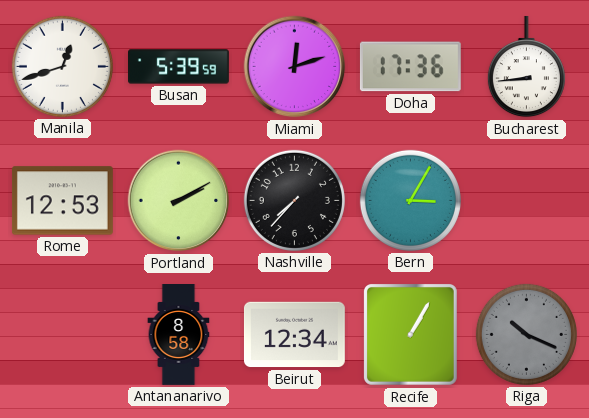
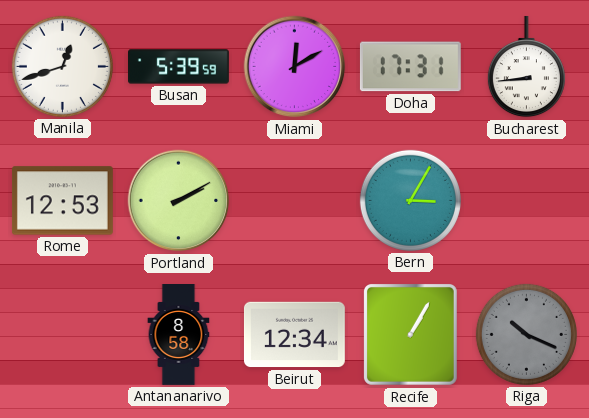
Miami: 12:12 -> 12:10
Doha: 17:36 -> 17:31
Nashville: 7:37 -> none
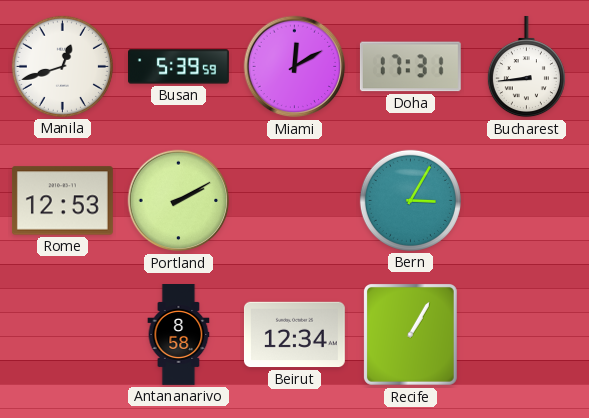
Riga: 10:19 -> none
